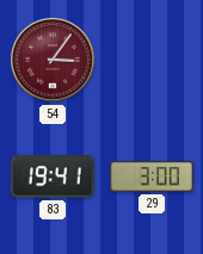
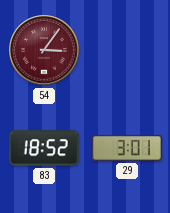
83: 19:41 -> 18:52
29: 3:00 -> 3:01
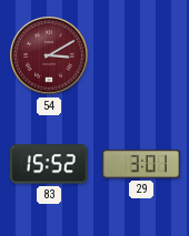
54: 3:06 -> 3:10
83: 18:52 -> 15:52
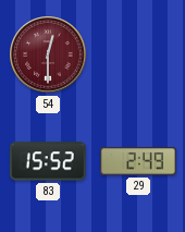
54: 3:10 -> 12:30
29: 3:01 -> 2:49
